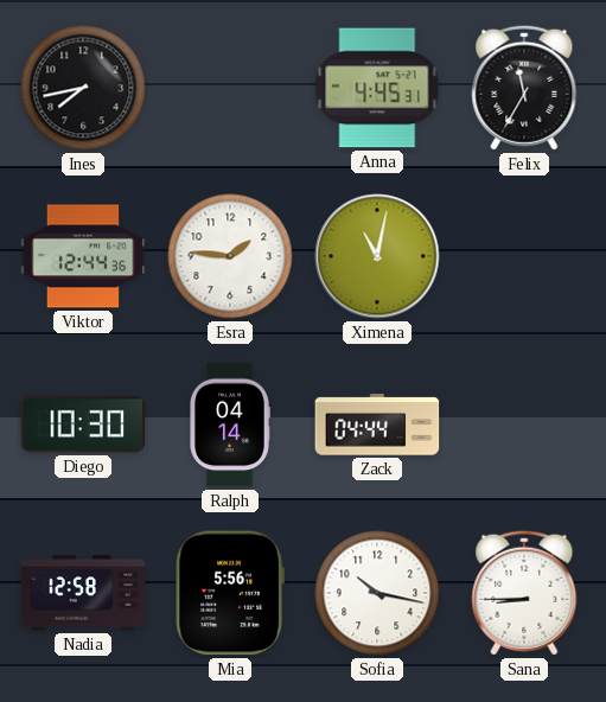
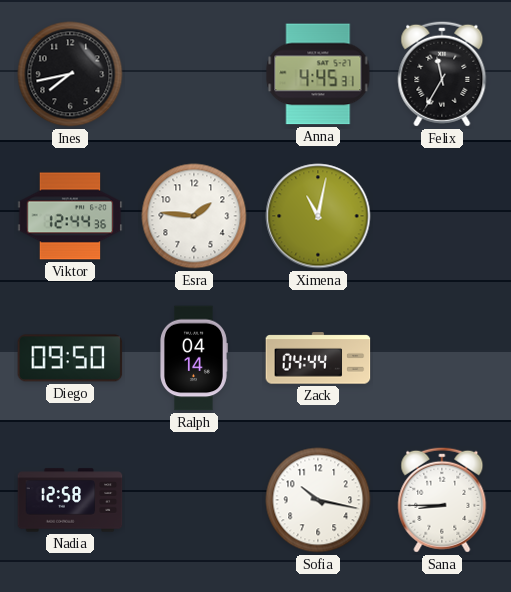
Diego: 10:30 -> 09:50
Mia: 5:56 -> none
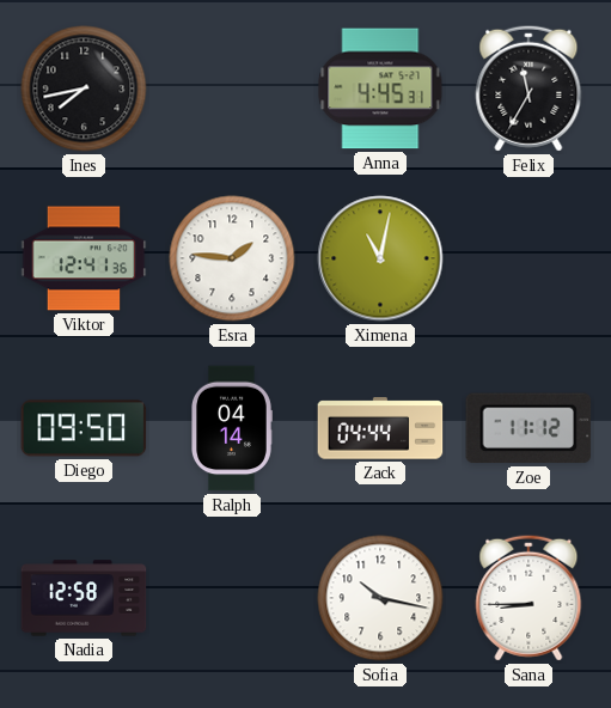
Viktor: 12:44 -> 12:41
Zoe: none -> 11:12
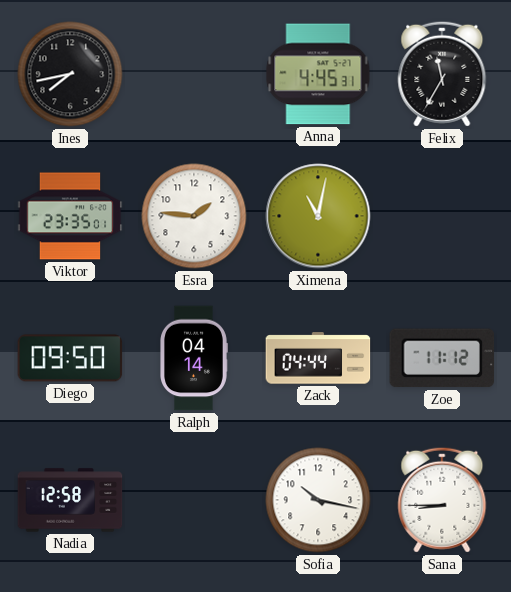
Viktor: 12:41 -> 23:35
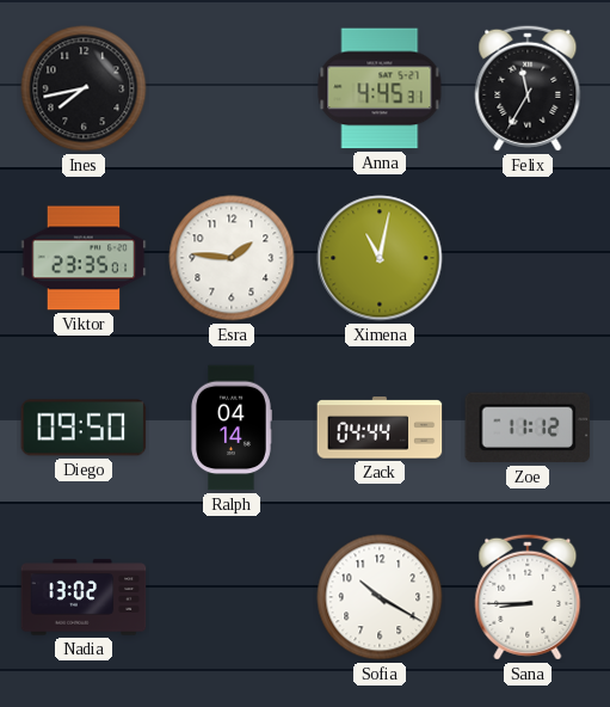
Nadia: 12:58 -> 13:02
Sofia: 10:17 -> 10:20
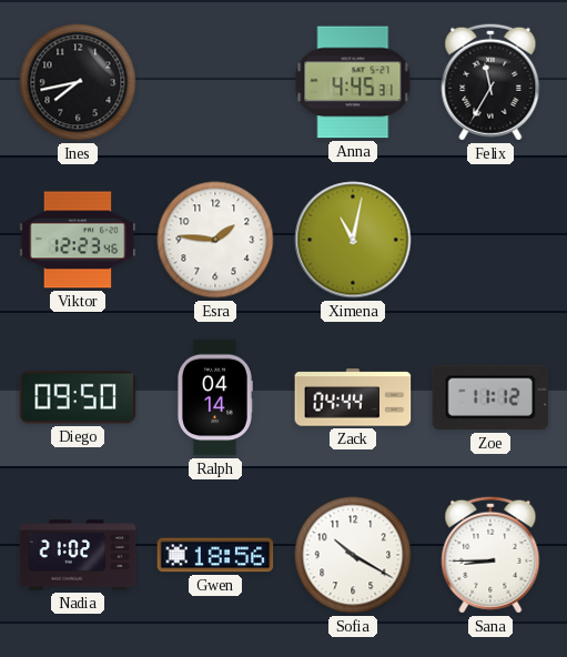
Viktor: 23:35 -> 12:23
Nadia: 13:02 -> 21:02
Gwen: none -> 18:56
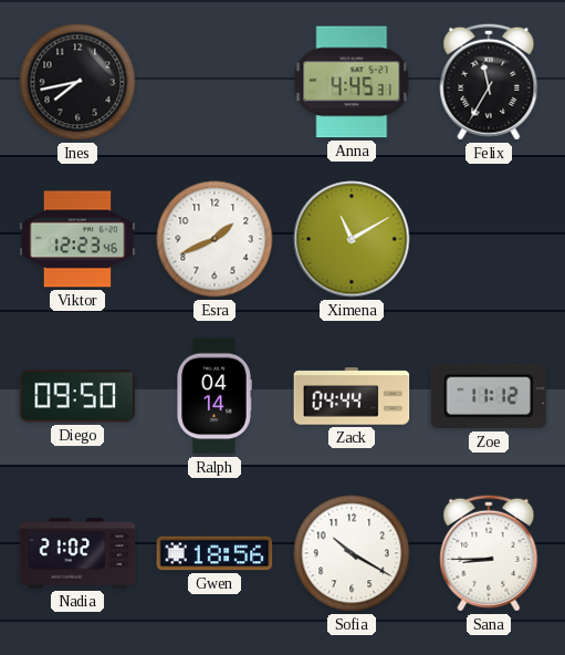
Esra: 1:46 -> 1:41
Ximena: 11:02 -> 11:10
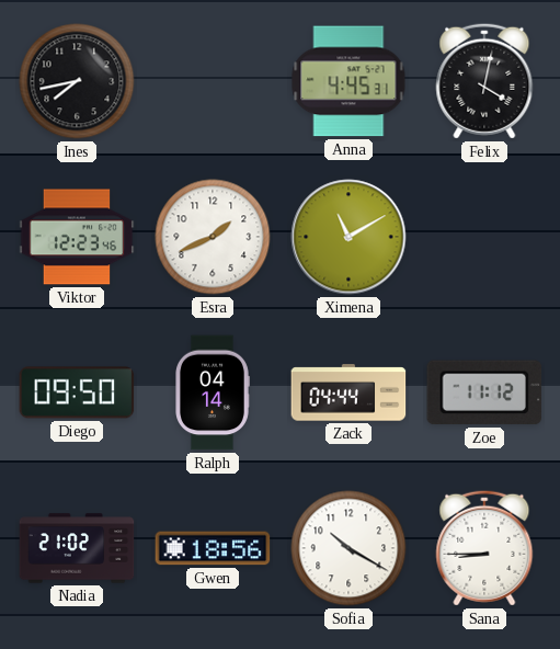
Felix: 11:35 -> 4:02
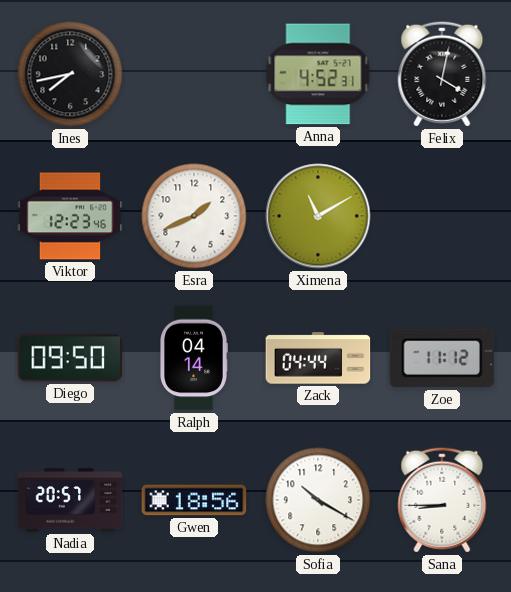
Anna: 4:45 -> 4:52
Nadia: 21:02 -> 20:57
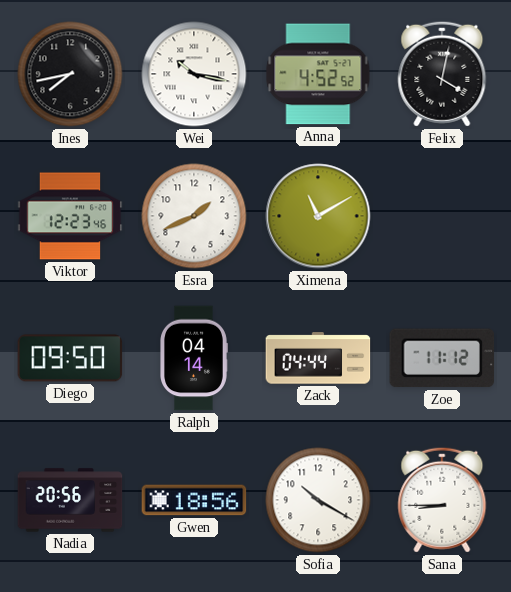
Wei: none -> 10:17
Anna: 4:52:31 -> 4:52:52
Nadia: 20:57 -> 20:56
